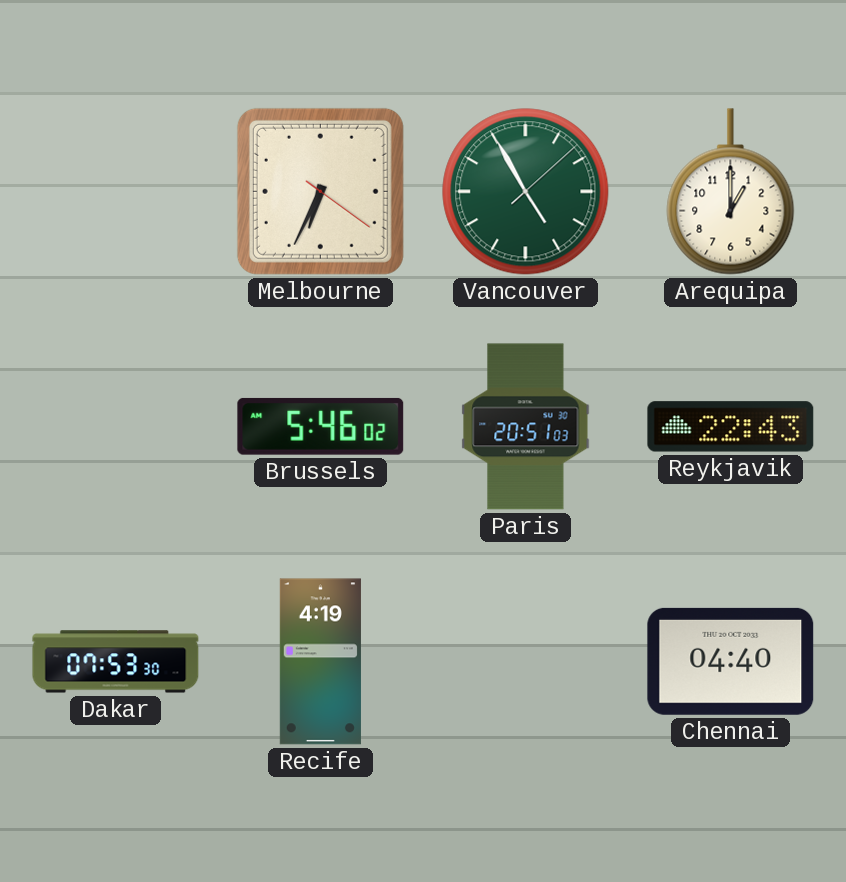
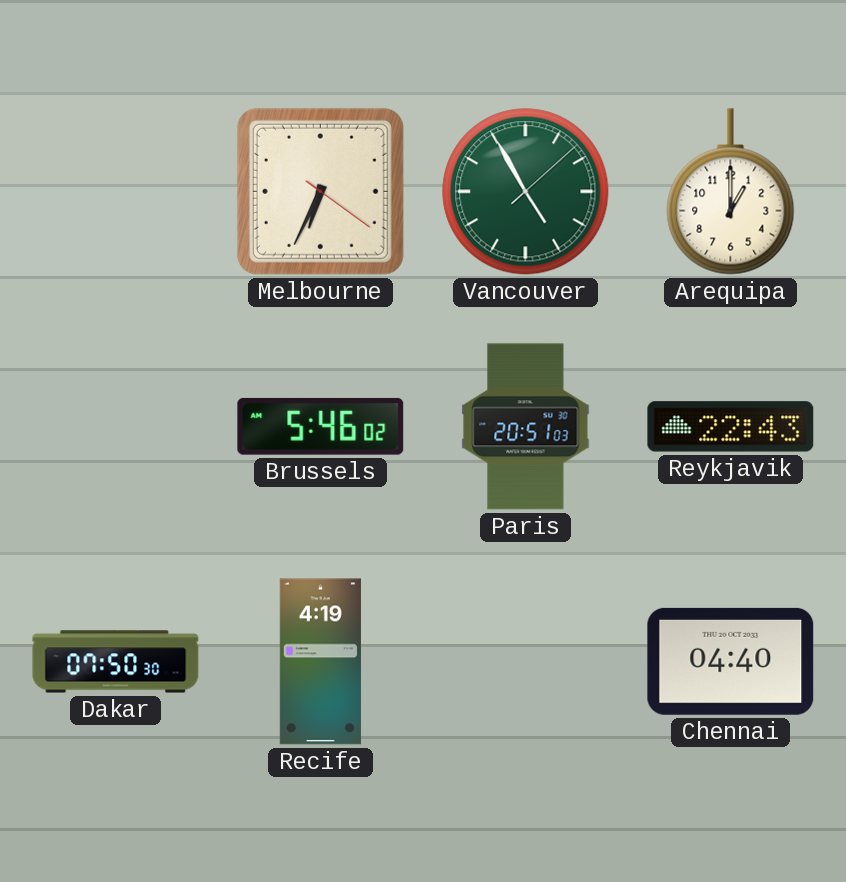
Dakar: 07:53 -> 07:50
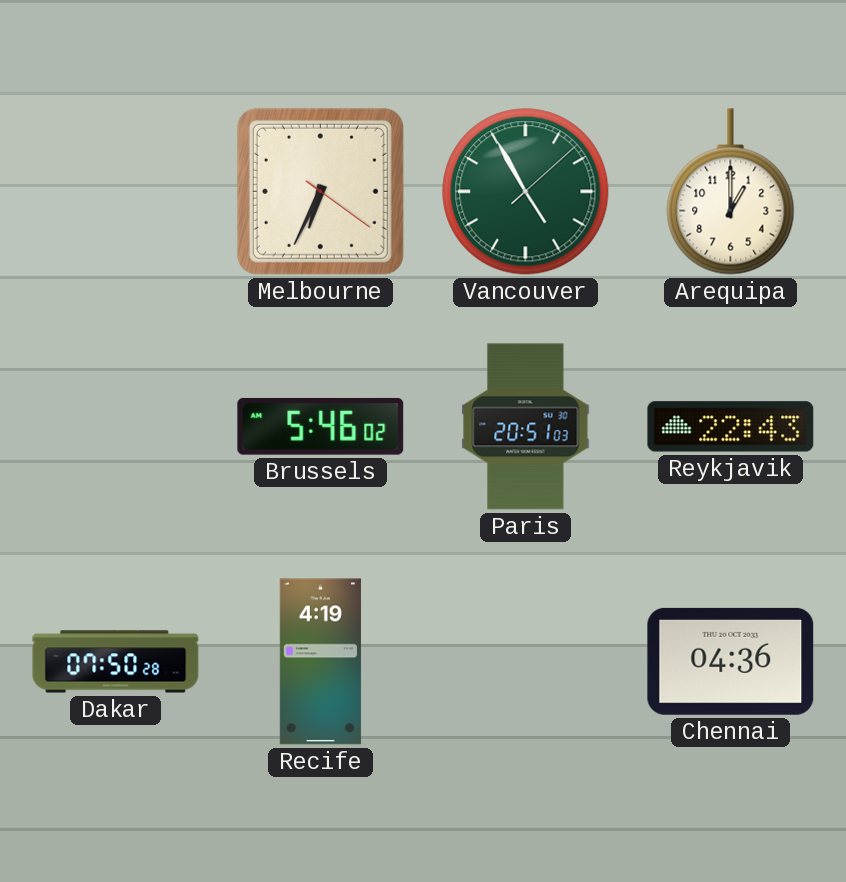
Dakar: 07:50:30 -> 07:50:28
Chennai: 04:40 -> 04:36
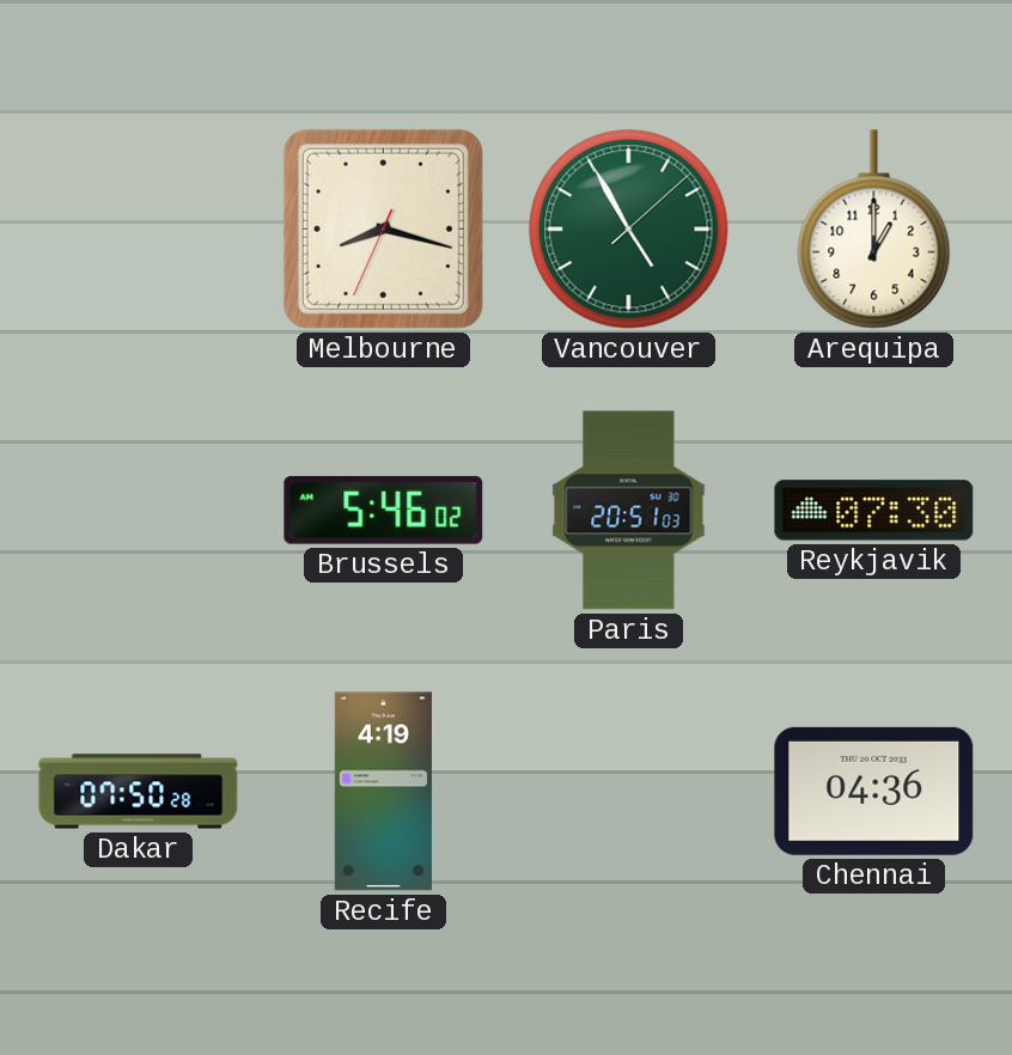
Melbourne: 6:34 -> 8:17
Reykjavik: 22:43 -> 07:30
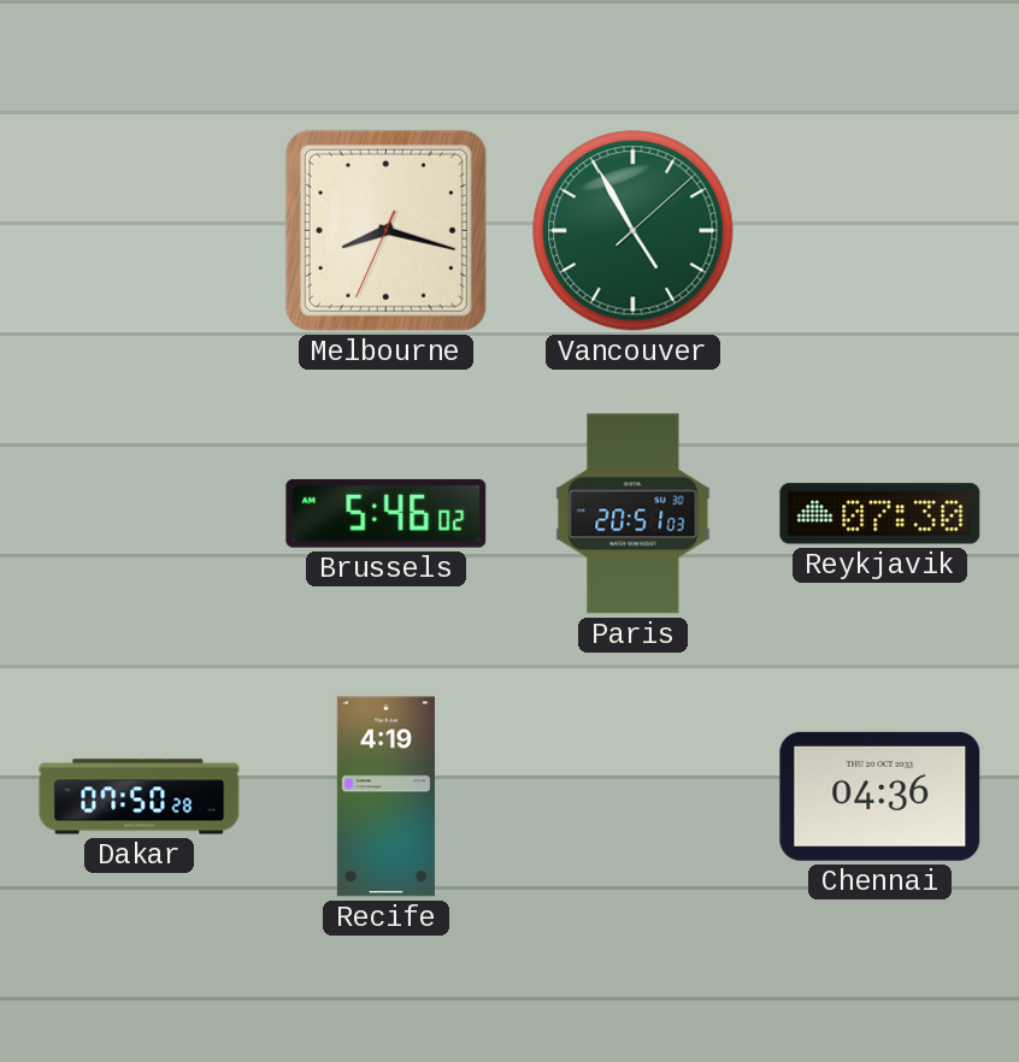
Arequipa: 1:00 -> none
